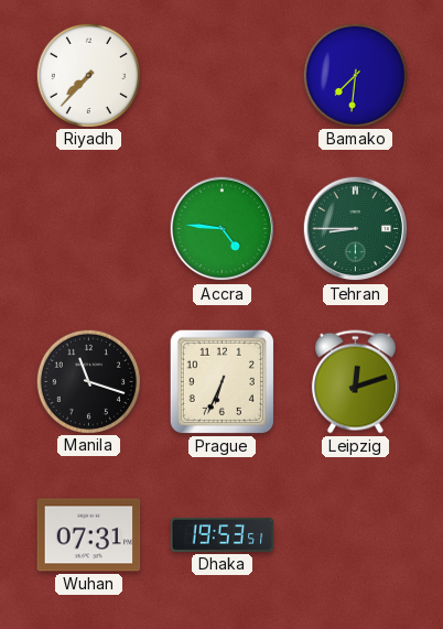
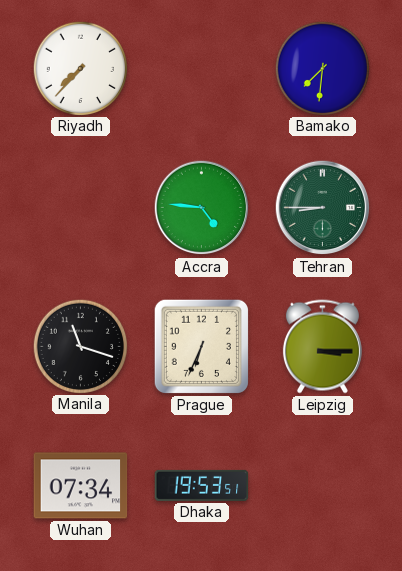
Leipzig: 12:12 -> 3:15
Wuhan: 07:31 -> 07:34
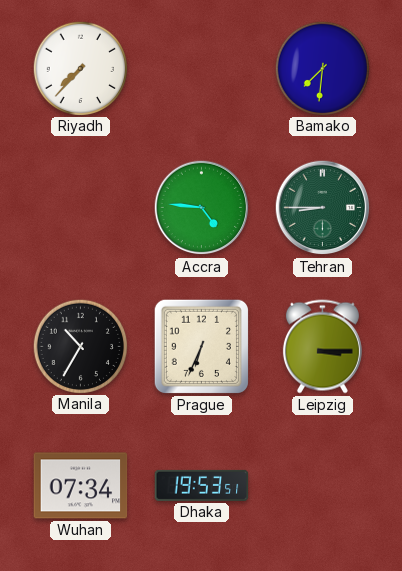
Manila: 11:18 -> 10:35
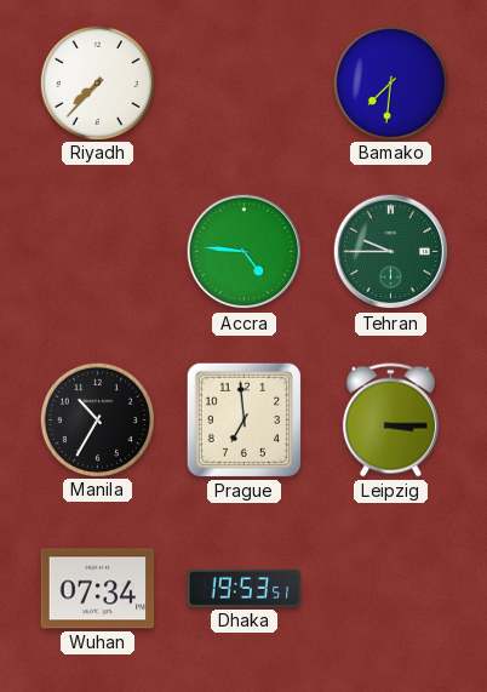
Tehran: 8:45 -> 9:45
Prague: 6:34 -> 6:59
